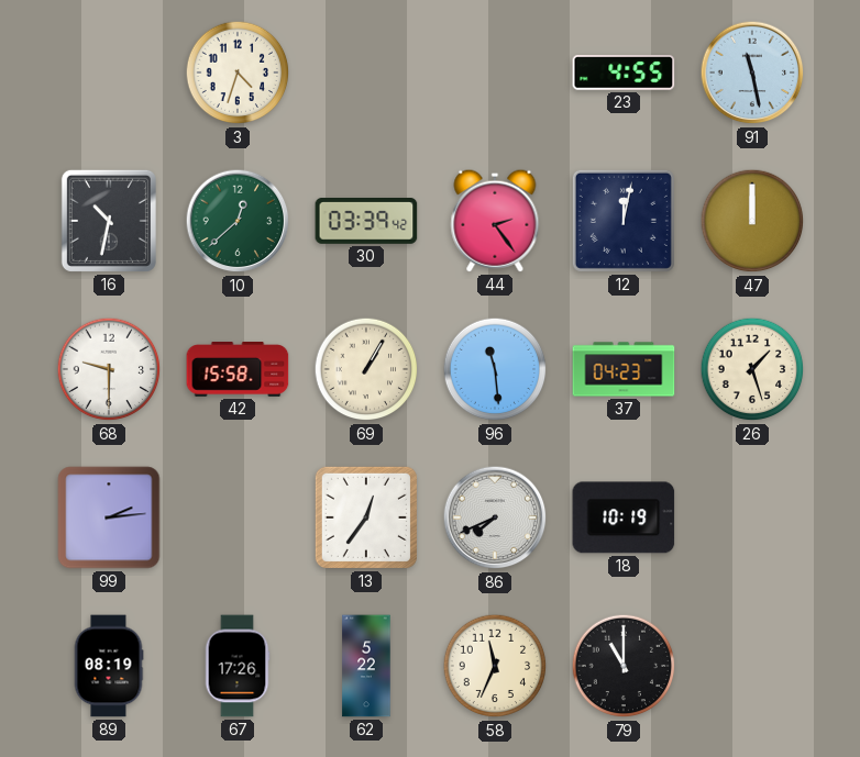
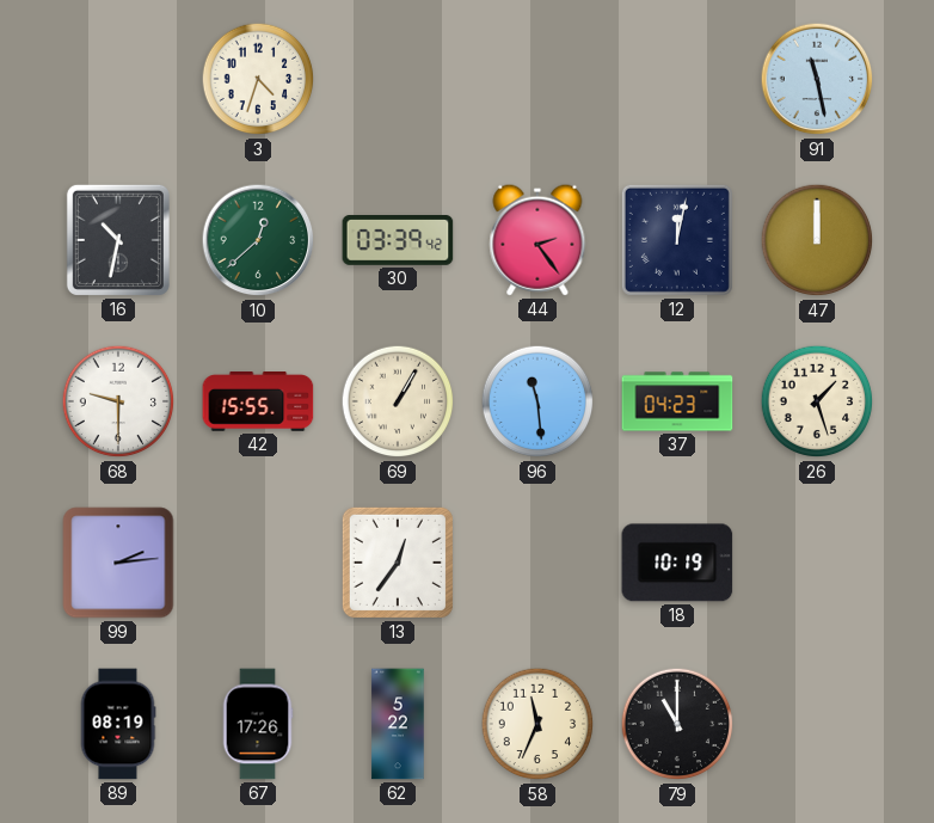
23: 4:55 -> none
42: 15:58 -> 15:55
86: 7:41 -> none
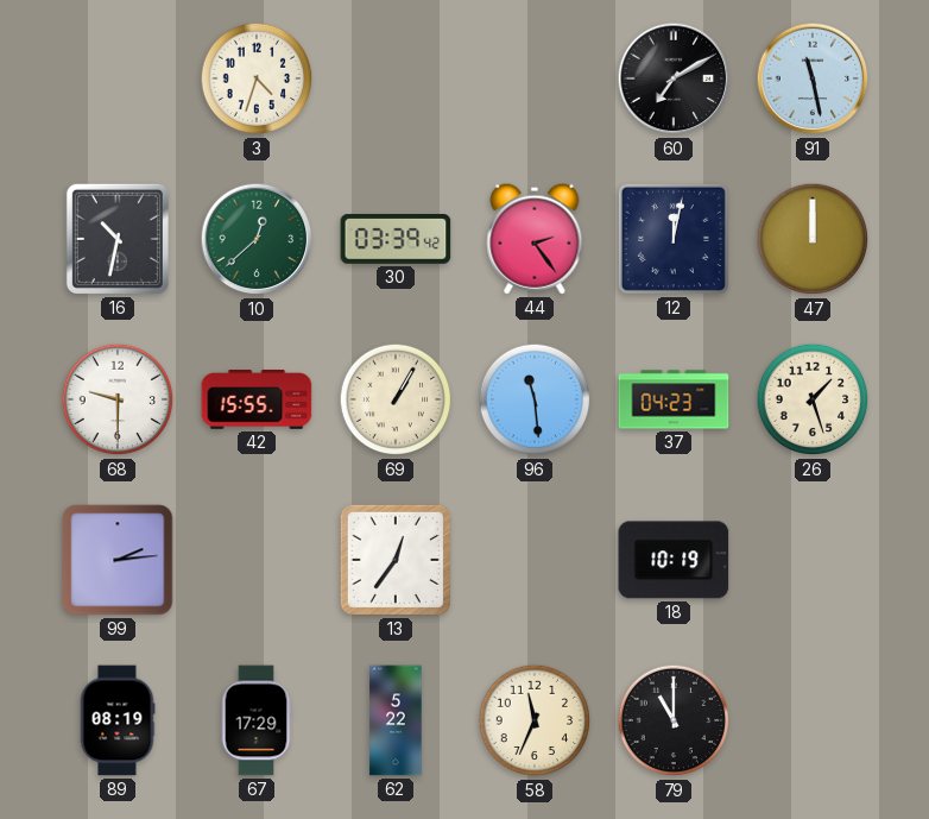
60: none -> 7:10
67: 17:26 -> 17:29
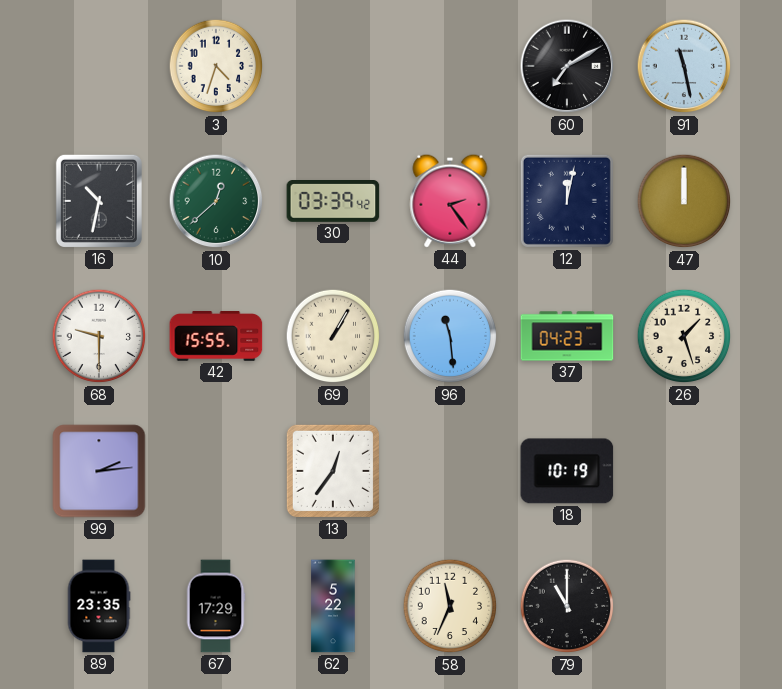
89: 08:19 -> 23:35
